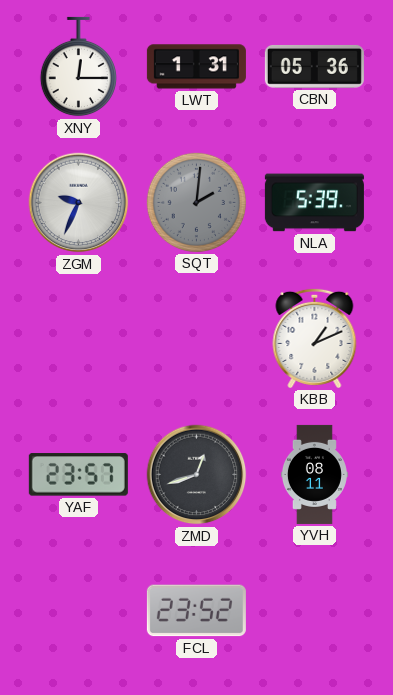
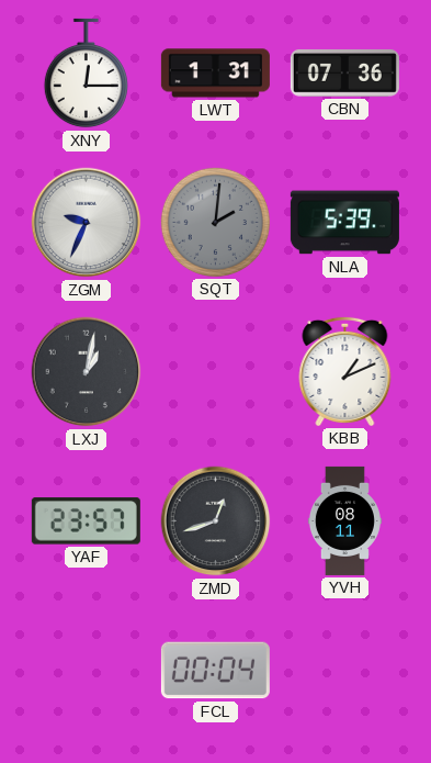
CBN: 05:36 -> 07:36
LXJ: none -> 1:02
FCL: 23:52 -> 00:04
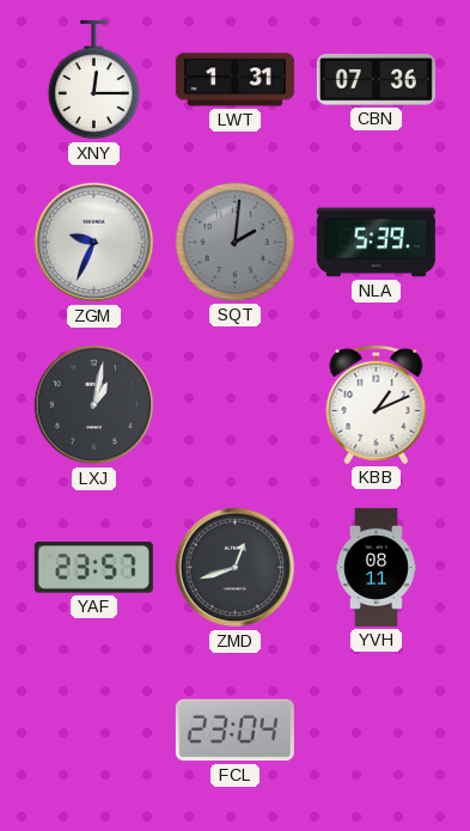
FCL: 00:04 -> 23:04
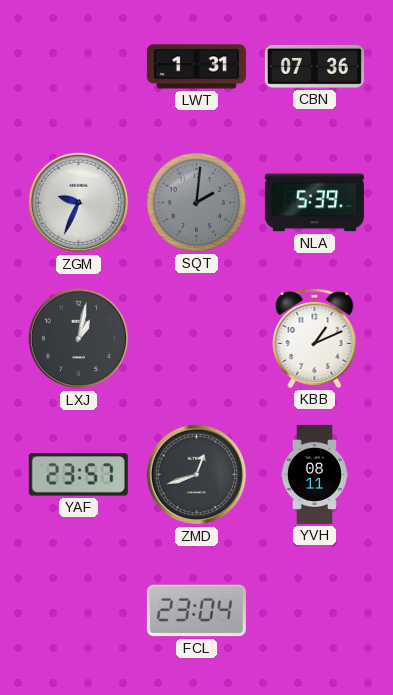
XNY: 12:15 -> none
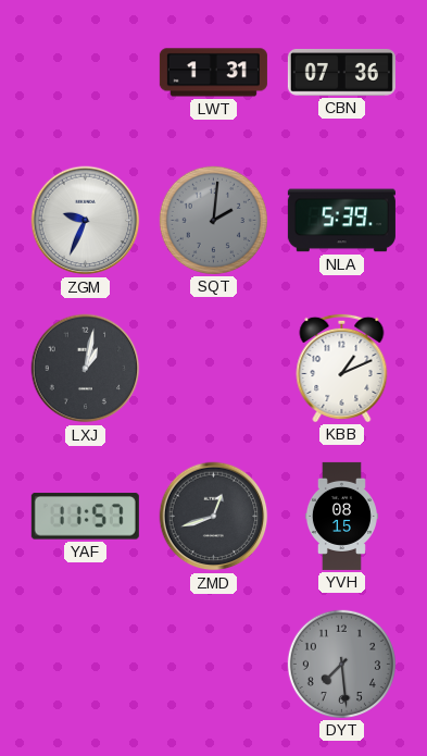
YAF: 23:57 -> 11:57
YVH: 08:11 -> 08:15
FCL: 23:04 -> none
DYT: none -> 7:29
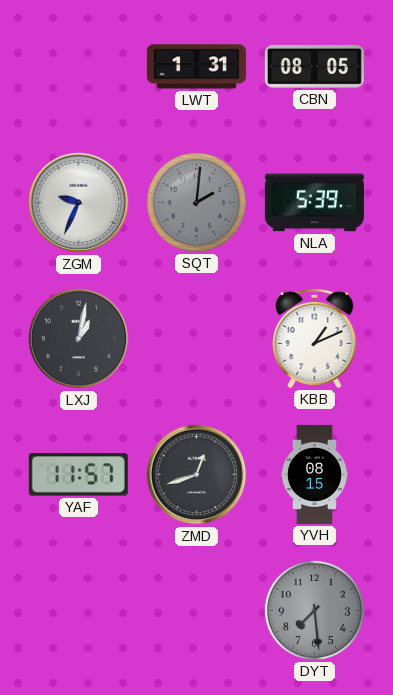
CBN: 07:36 -> 08:05
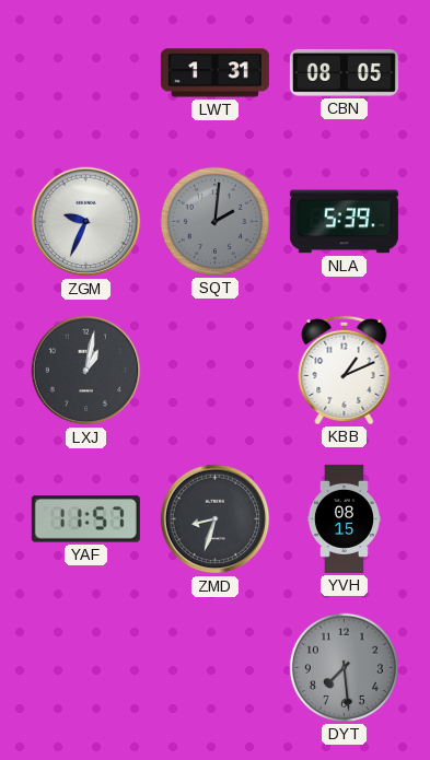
ZMD: 12:42 -> 8:33
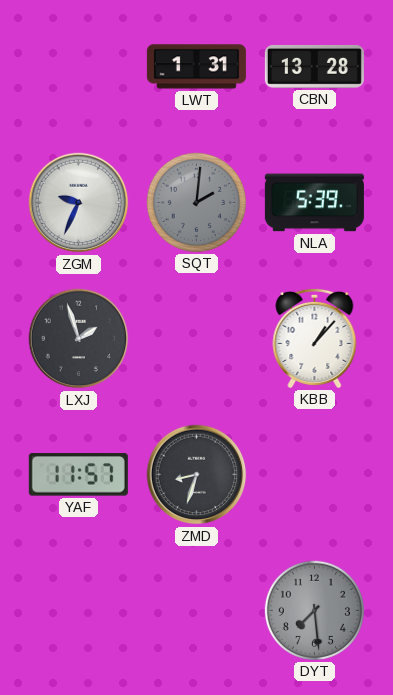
CBN: 08:05 -> 13:28
LXJ: 1:02 -> 1:57
KBB: 1:11 -> 1:07
YVH: 08:15 -> none
